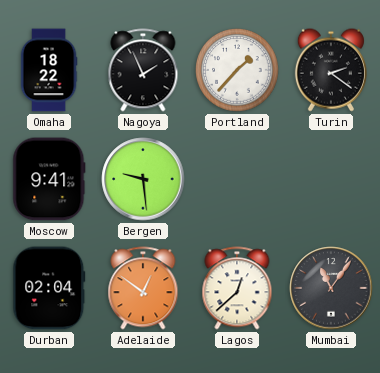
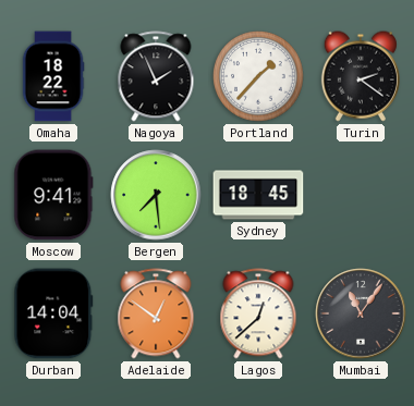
Bergen: 9:29 -> 7:29
Sydney: none -> 18:45
Durban: 02:04 -> 14:04
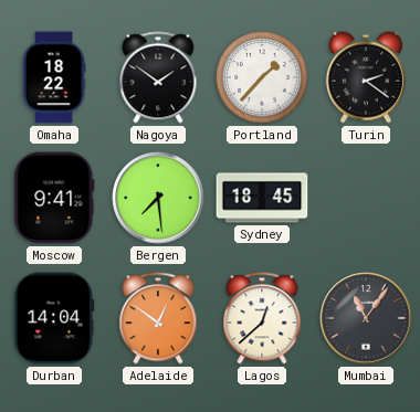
Nagoya: 1:56 -> 1:51
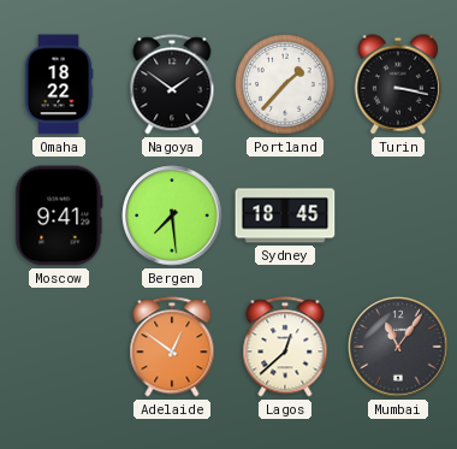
Turin: 2:21 -> 3:17
Durban: 14:04 -> none
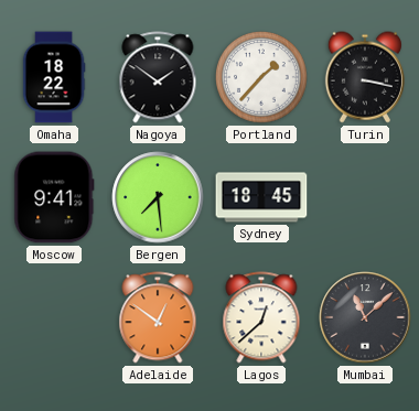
Mumbai: 11:06 -> 11:08
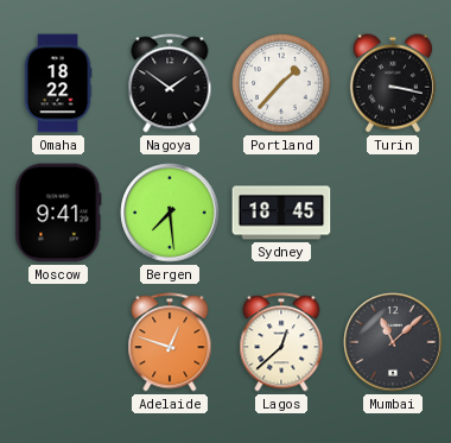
Adelaide: 12:51 -> 12:48
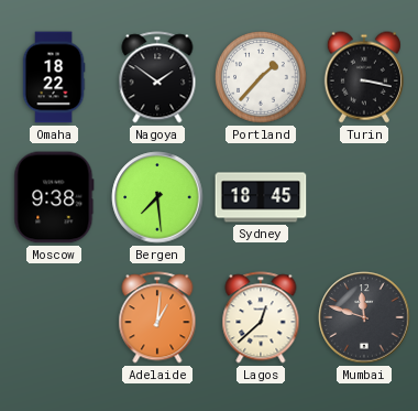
Moscow: 9:41 -> 9:38
Adelaide: 12:48 -> 1:01
Mumbai: 11:08 -> 11:48
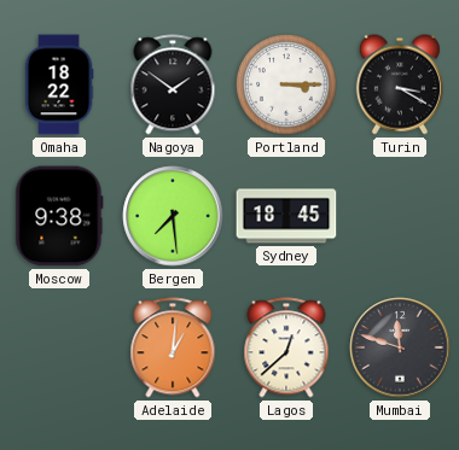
Portland: 1:37 -> 3:15
Turin: 3:17 -> 3:20
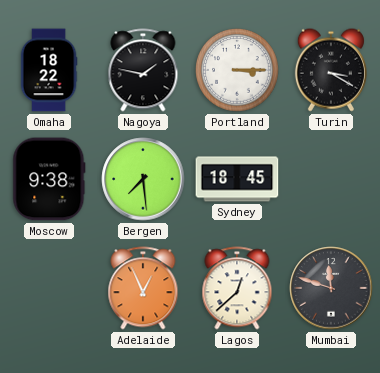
Nagoya: 1:51 -> 1:47
Adelaide: 1:01 -> 12:56
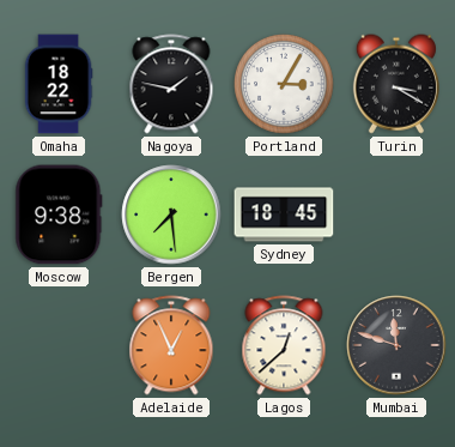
Portland: 3:15 -> 3:05
